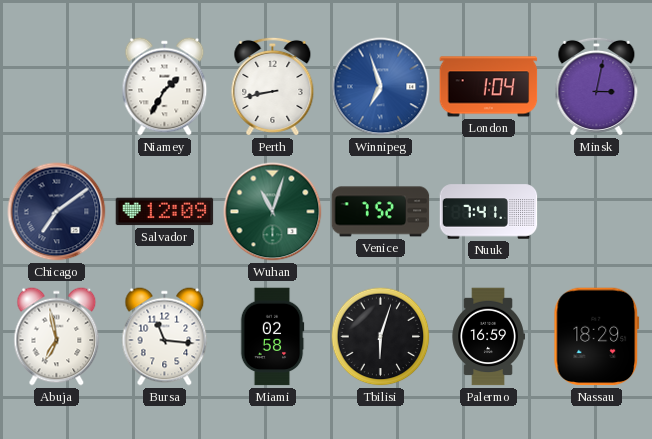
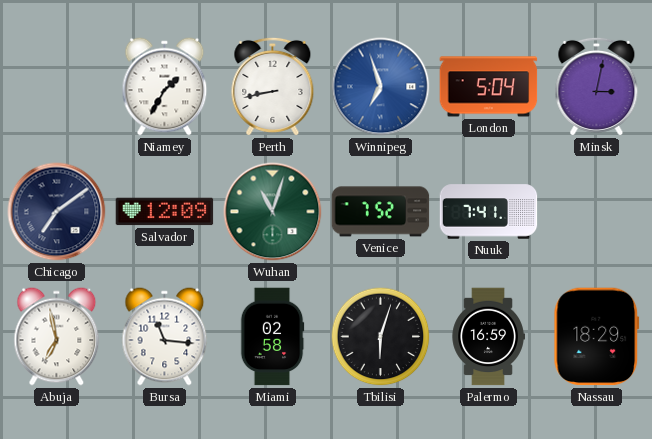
London: 1:04 -> 5:04
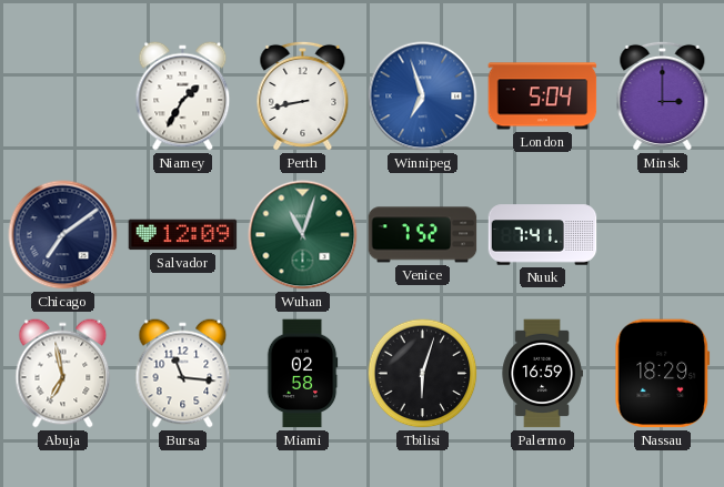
Minsk: 3:02 -> 3:00
